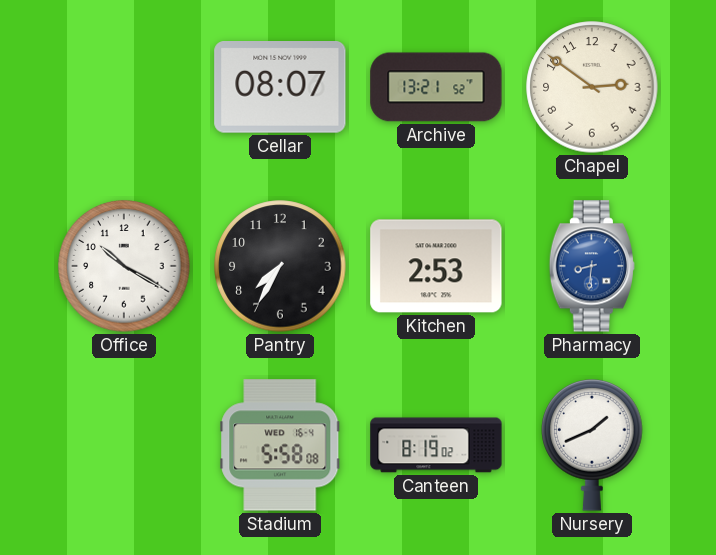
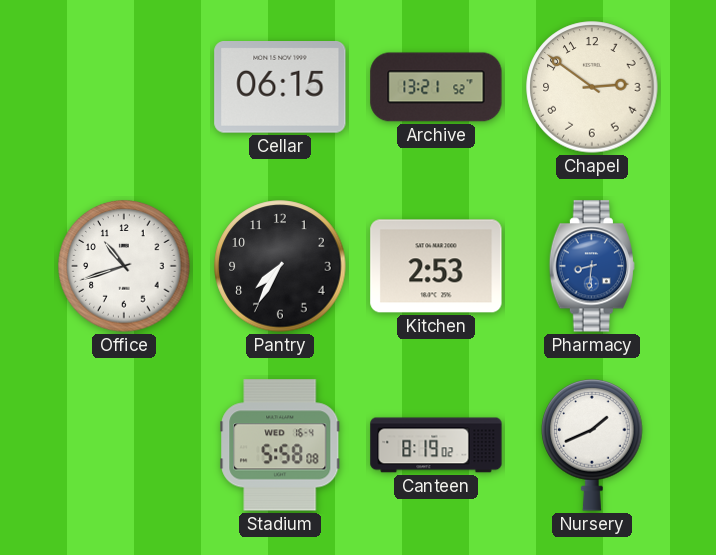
Cellar: 08:07 -> 06:15
Office: 10:20 -> 10:42
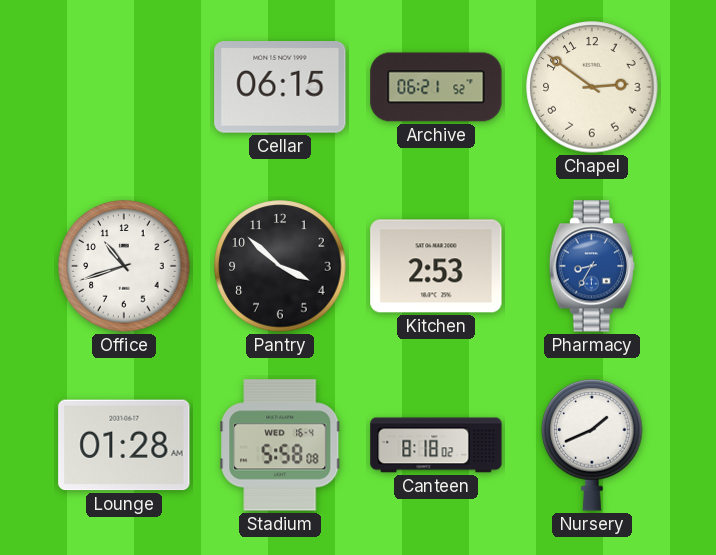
Archive: 13:21 -> 06:21
Pantry: 7:35 -> 3:52
Pharmacy: 8:31 -> 8:35
Lounge: none -> 01:28
Canteen: 8:19 -> 8:18
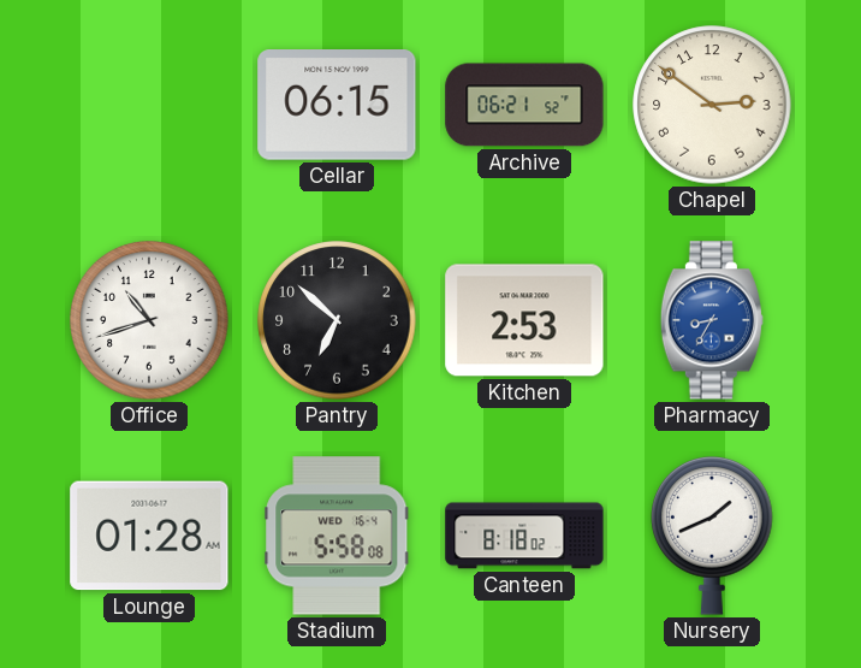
Pantry: 3:52 -> 6:52
